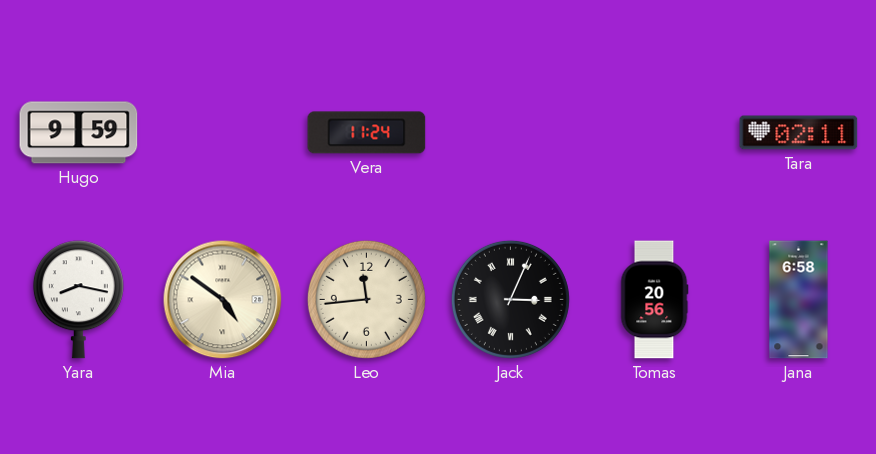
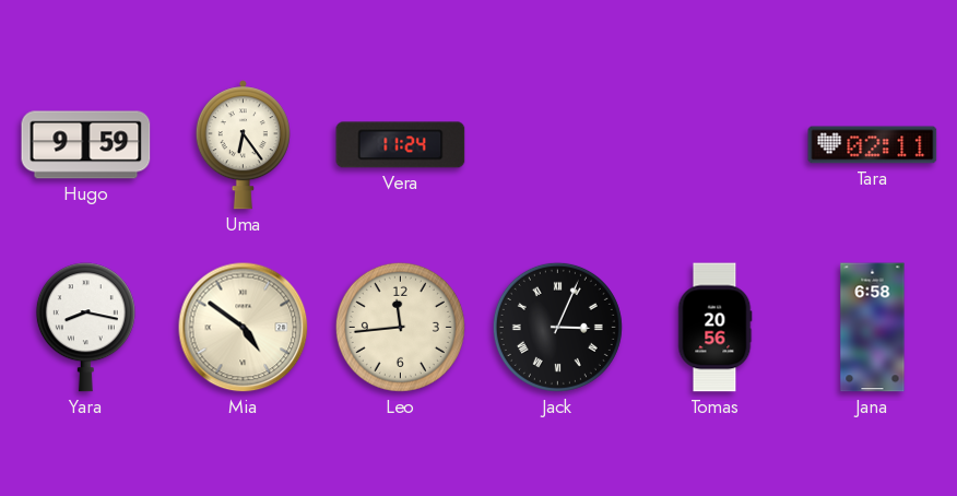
Uma: none -> 6:24
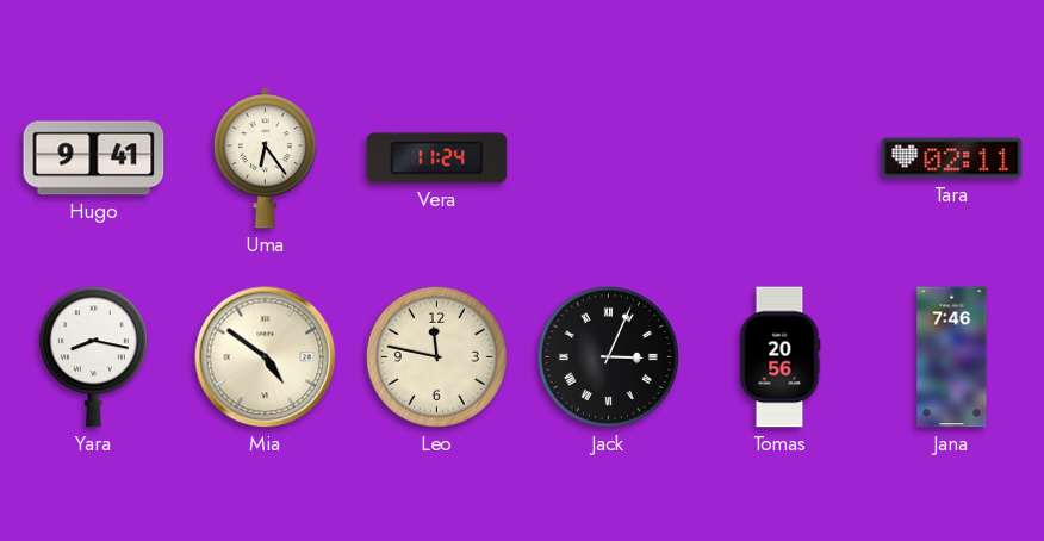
Hugo: 9:59 -> 9:41
Leo: 11:44 -> 11:47
Jana: 6:58 -> 7:46
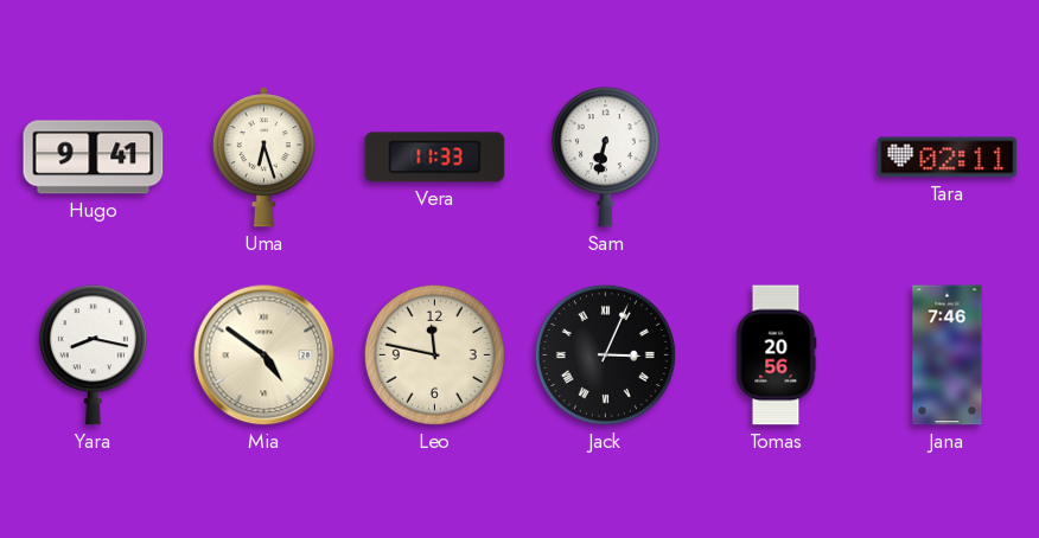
Uma: 6:24 -> 6:27
Vera: 11:24 -> 11:33
Sam: none -> 6:32
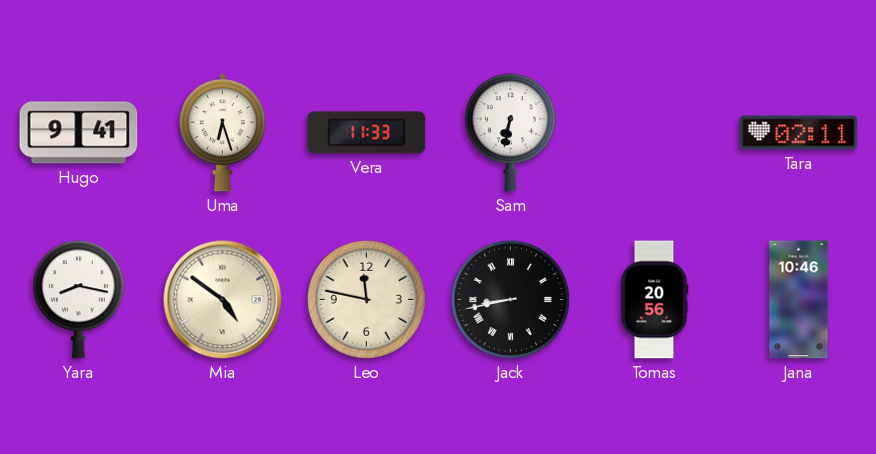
Jack: 3:04 -> 8:43
Jana: 7:46 -> 10:46
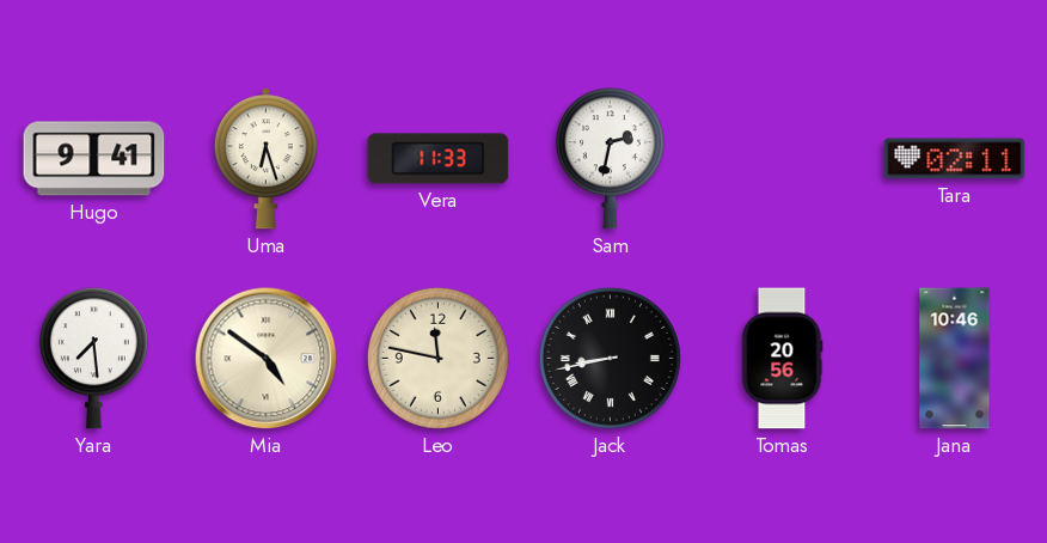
Sam: 6:32 -> 2:32
Yara: 8:17 -> 7:29
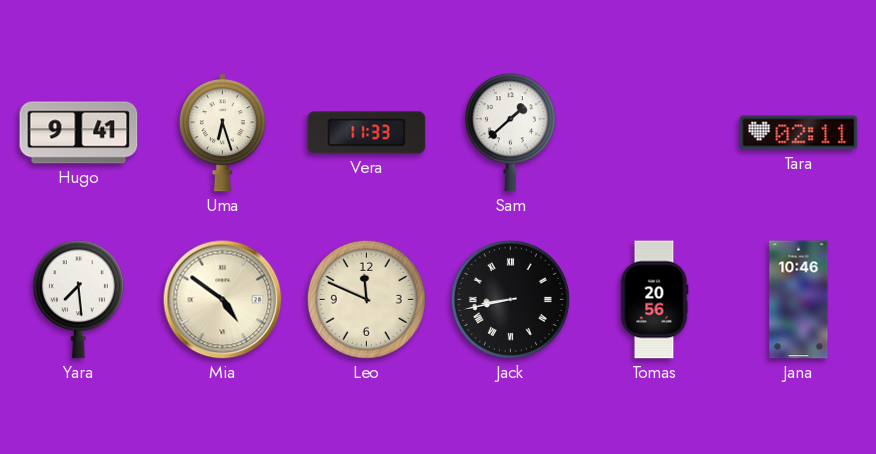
Sam: 2:32 -> 1:38
Leo: 11:47 -> 11:49
